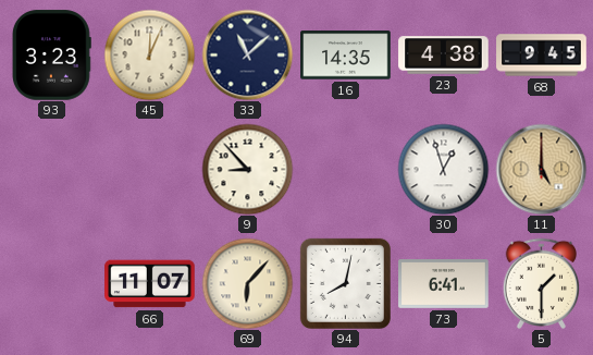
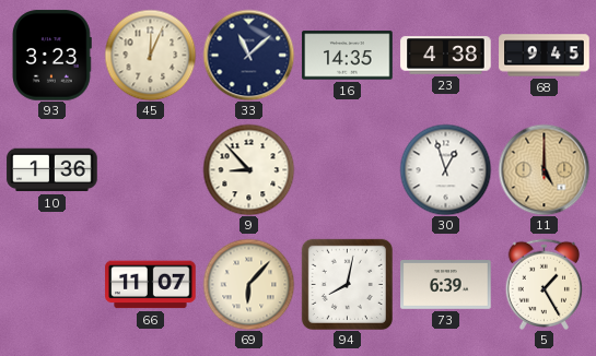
10: none -> 1:36
73: 6:41 -> 6:39
5: 1:30 -> 1:25
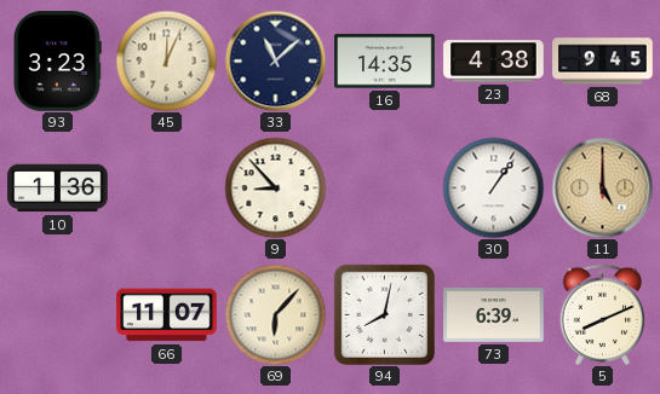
30: 12:57 -> 1:06
5: 1:25 -> 8:11
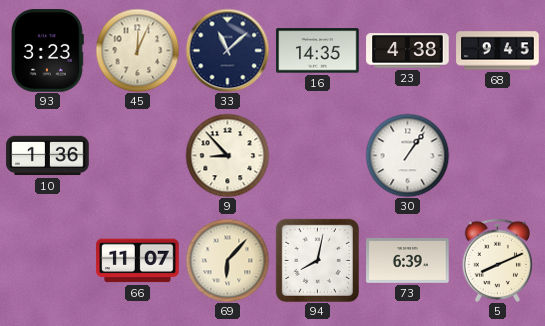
11: 5:00 -> none
